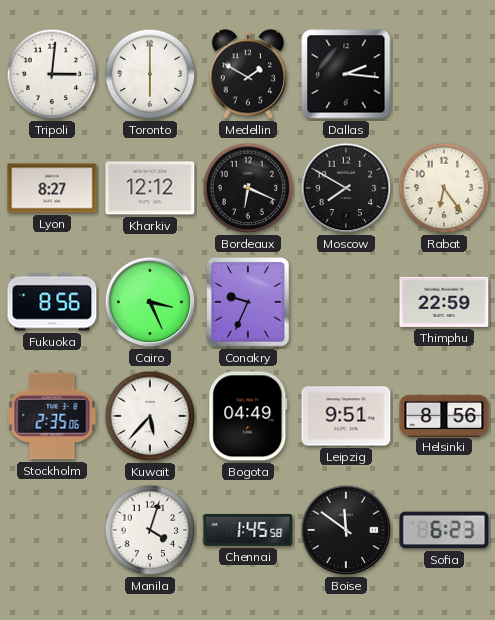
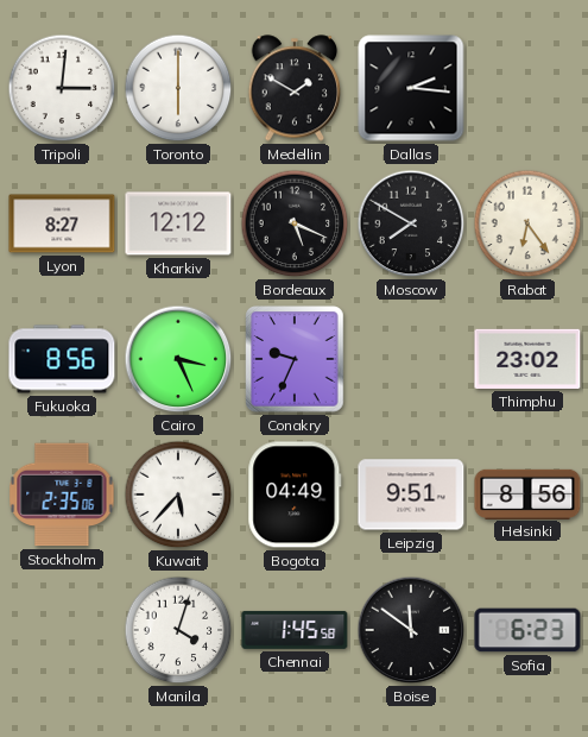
Bordeaux: 6:19 -> 5:19
Thimphu: 22:59 -> 23:02
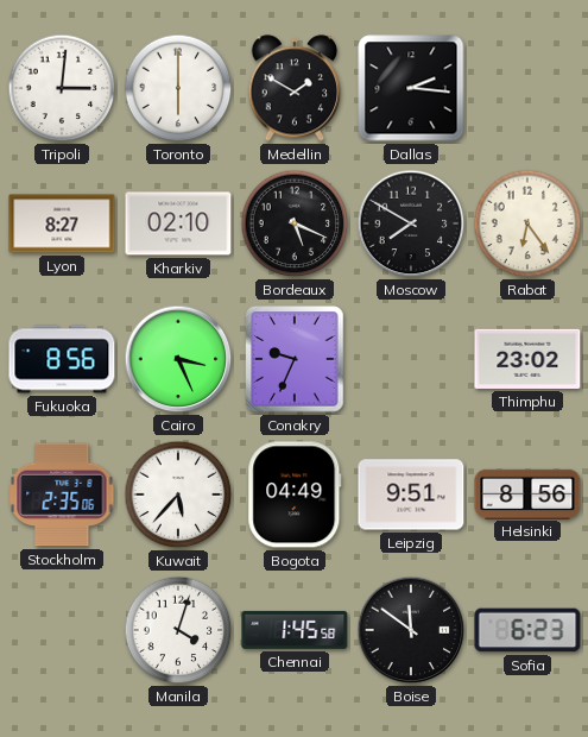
Kharkiv: 12:12 -> 02:10
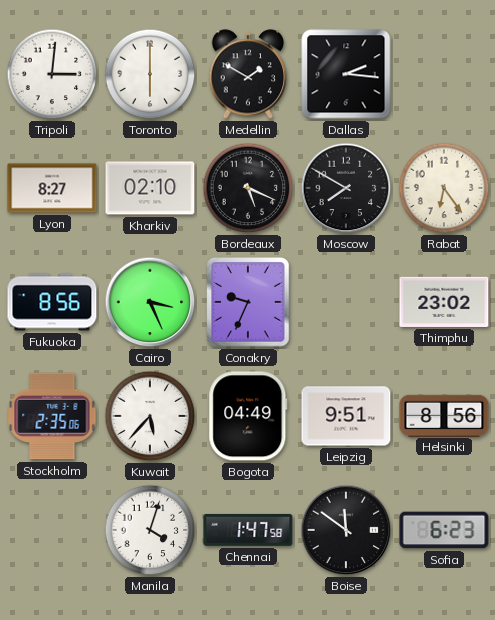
Chennai: 1:45 -> 1:47
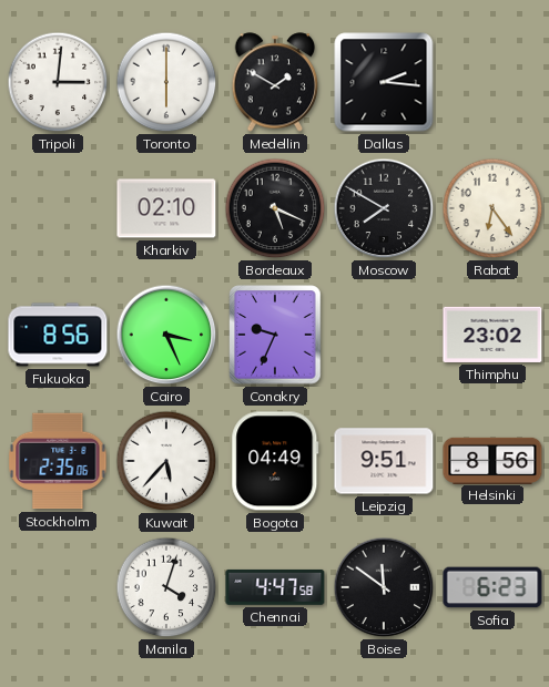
Lyon: 8:27 -> none
Chennai: 1:47 -> 4:47
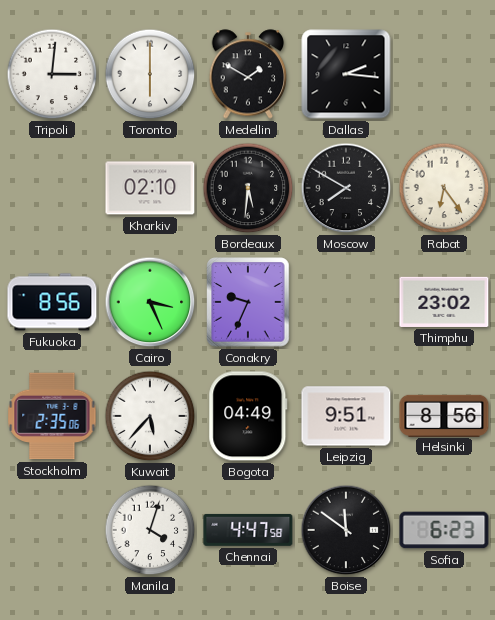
Bordeaux: 5:19 -> 5:31
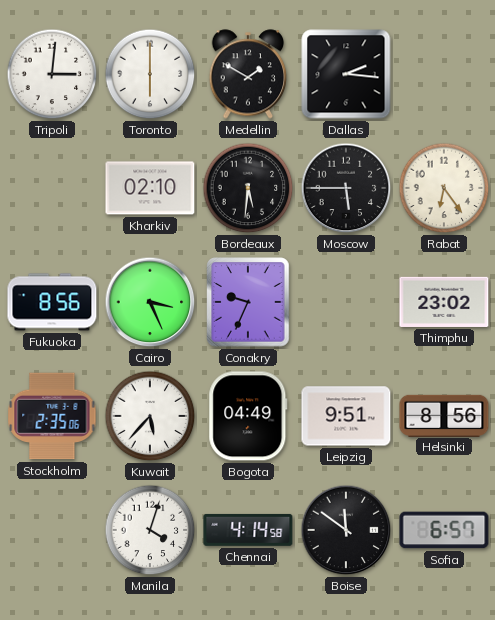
Moscow: 7:50 -> 5:45
Chennai: 4:47 -> 4:14
Sofia: 6:23 -> 6:57
